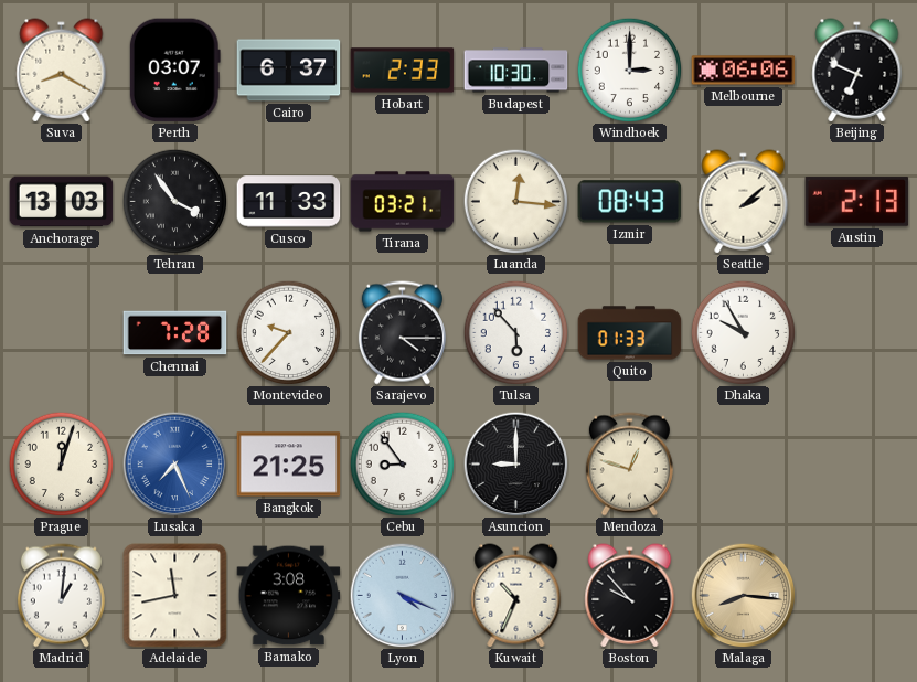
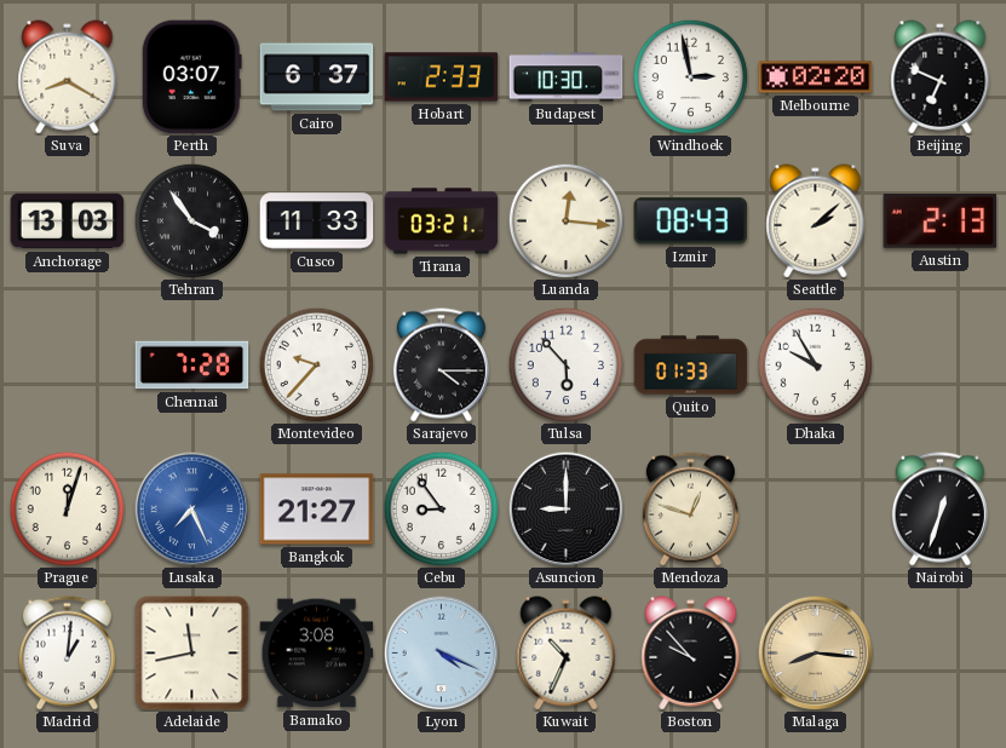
Windhoek: 3:00 -> 2:58
Melbourne: 06:06 -> 02:20
Bangkok: 21:25 -> 21:27
Nairobi: none -> 12:33
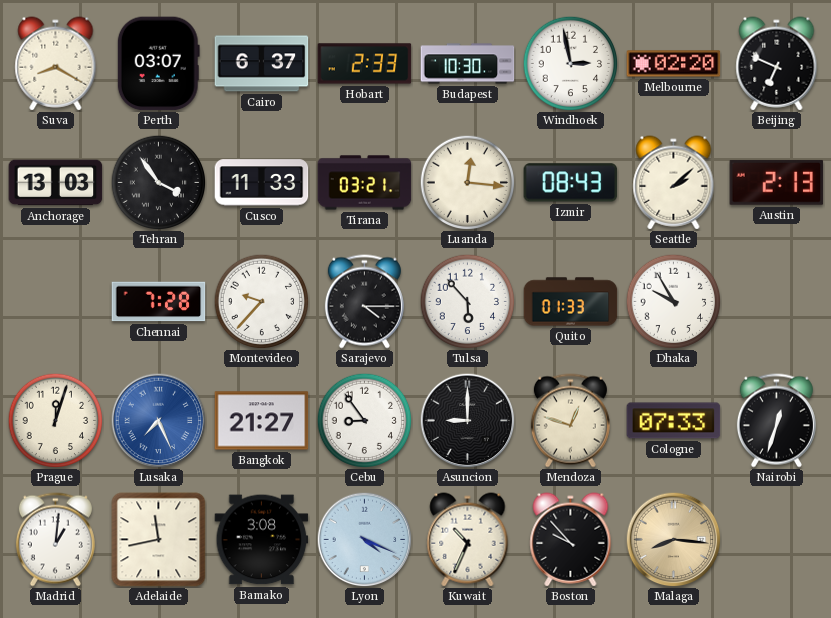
Cologne: none -> 07:33
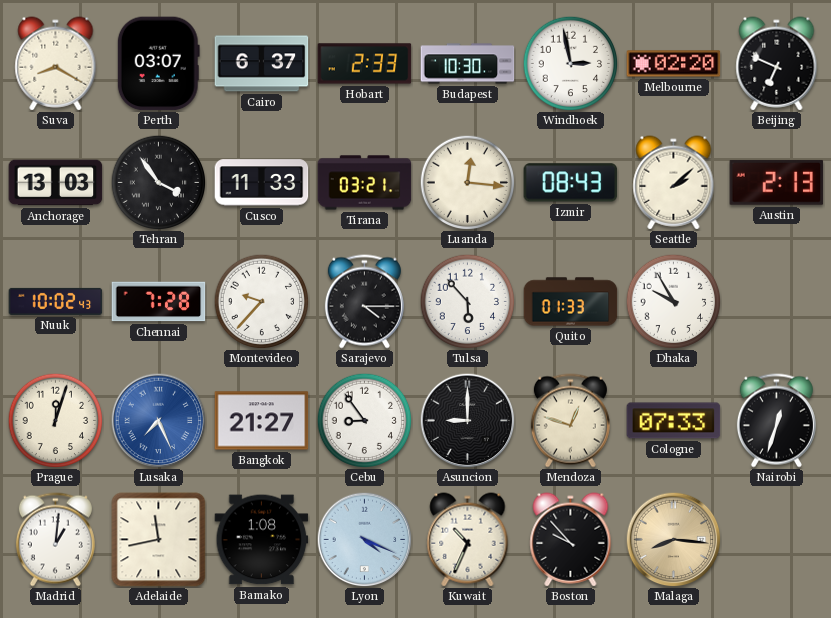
Nuuk: none -> 10:02
Bamako: 3:08 -> 1:08
